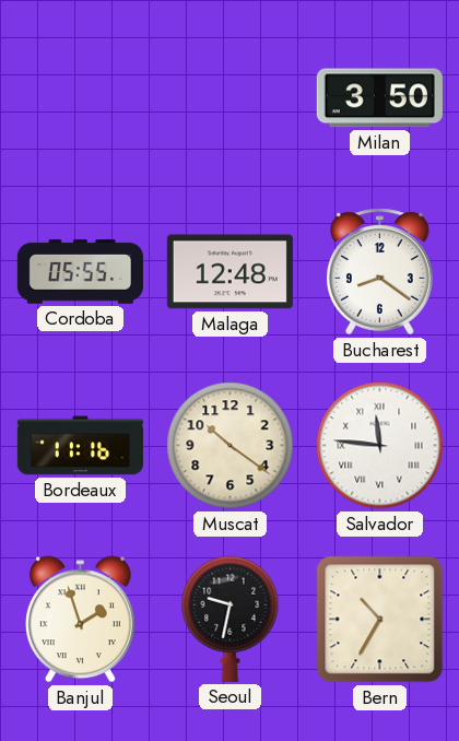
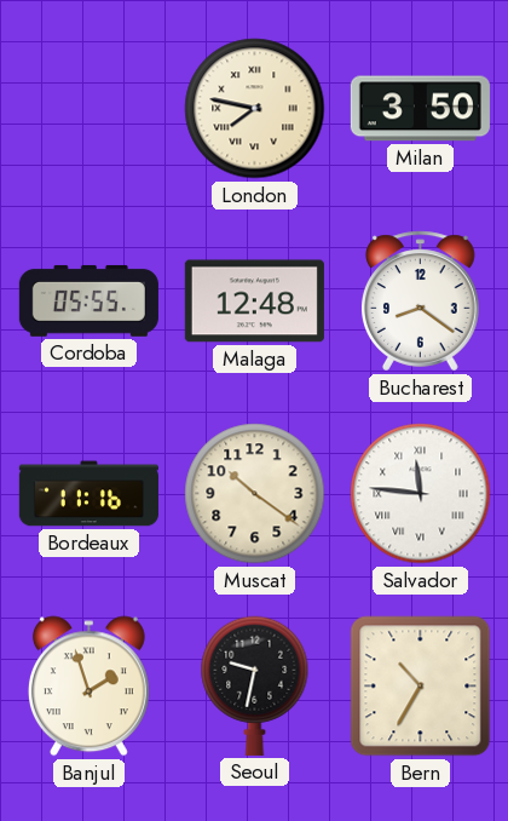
London: none -> 7:47
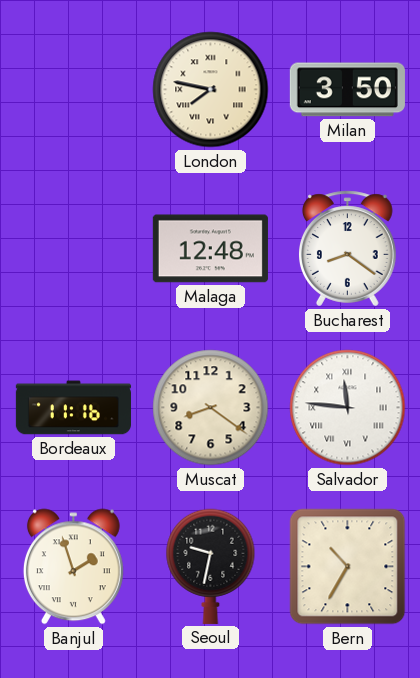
Cordoba: 05:55 -> none
Muscat: 10:21 -> 8:21
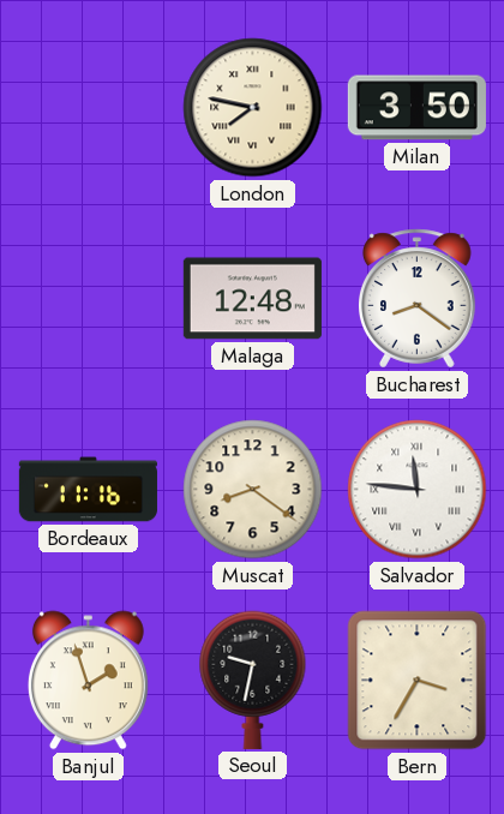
Bern: 10:35 -> 3:35
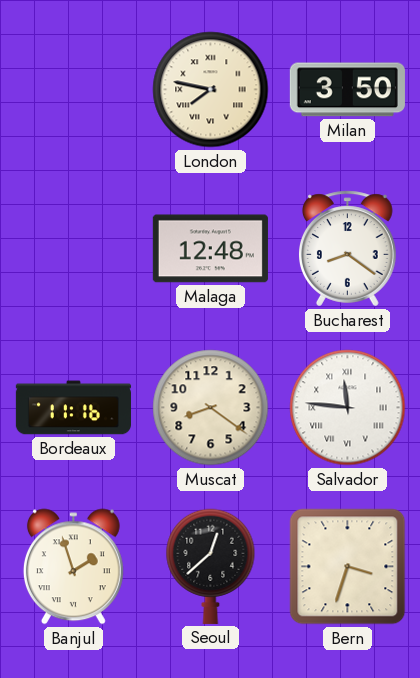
Seoul: 9:32 -> 12:38
Bern: 3:35 -> 3:33
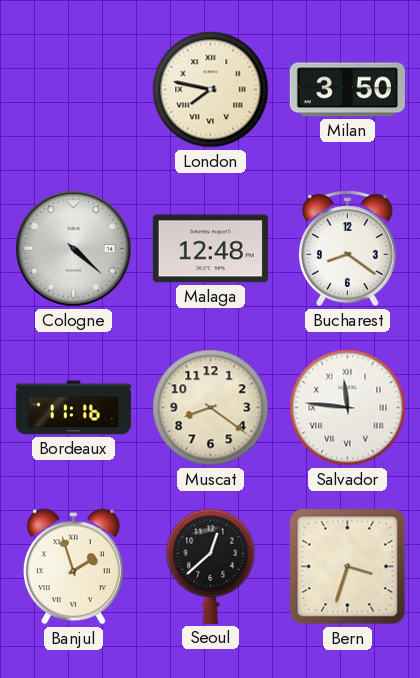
Cologne: none -> 4:22
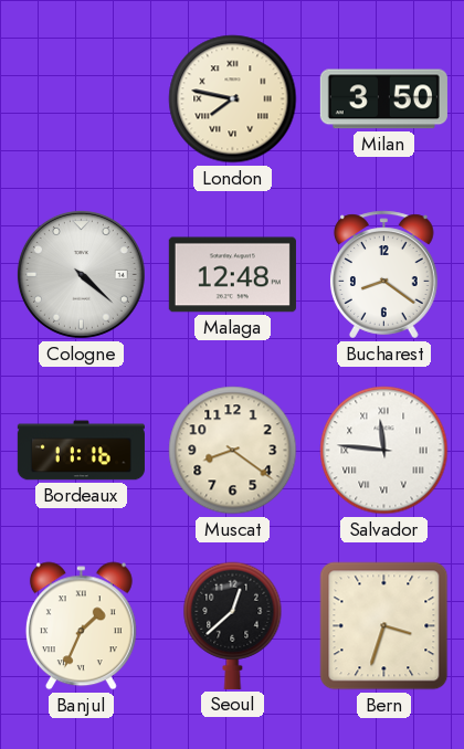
Banjul: 1:57 -> 1:34
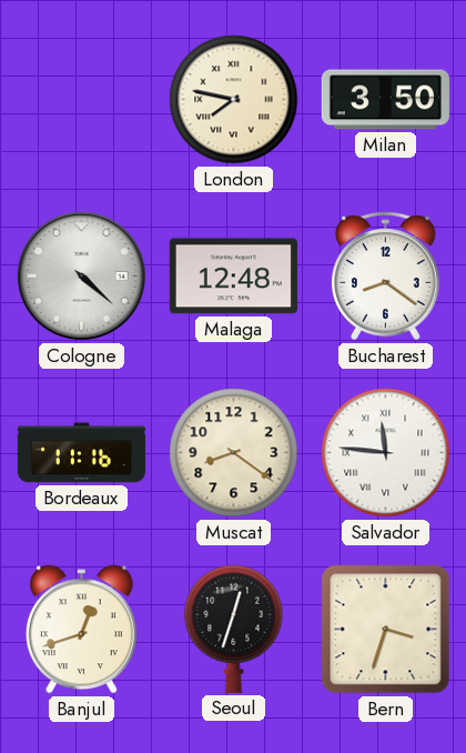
Banjul: 1:34 -> 12:42
Seoul: 12:38 -> 12:33
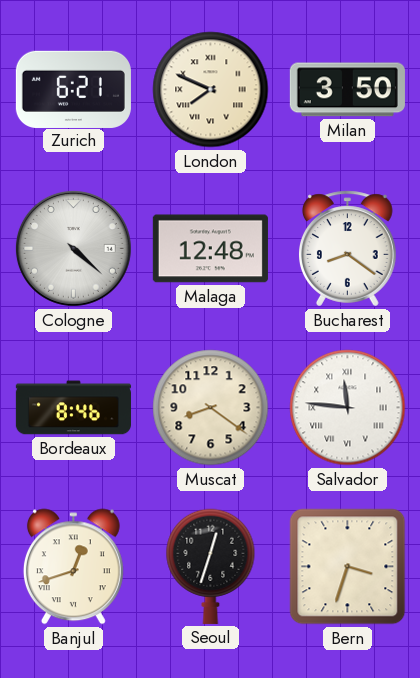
Zurich: none -> 6:21
London: 7:47 -> 7:49
Bordeaux: 11:16 -> 8:46
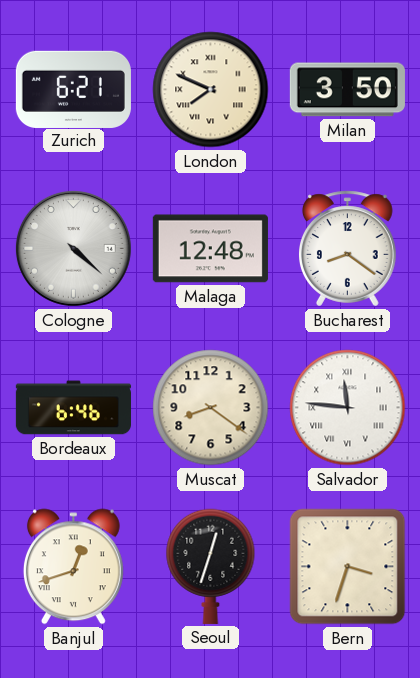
Bordeaux: 8:46 -> 6:46
